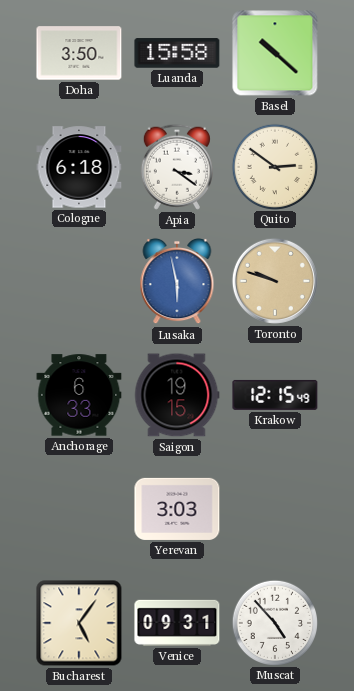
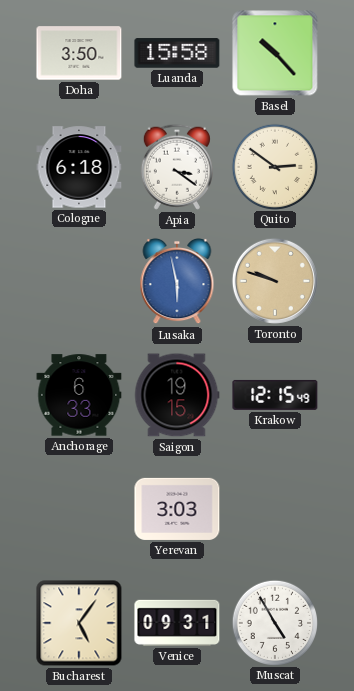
Basel: 10:22 -> 10:23
Muscat: 4:53 -> 4:55
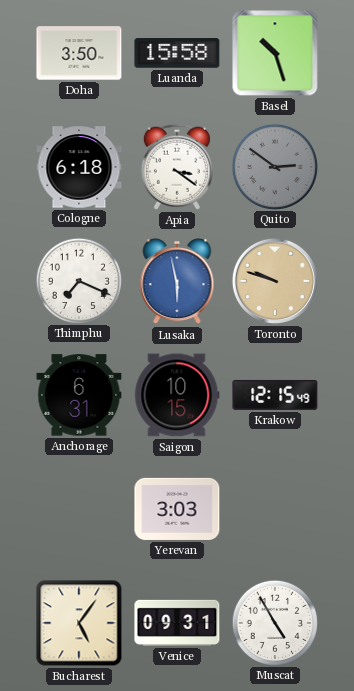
Basel: 10:23 -> 10:27
Quito dial: cream -> grey
Thimphu: none -> 7:19
Anchorage: 6:33 -> 6:31
Saigon: 19:15 -> 10:15
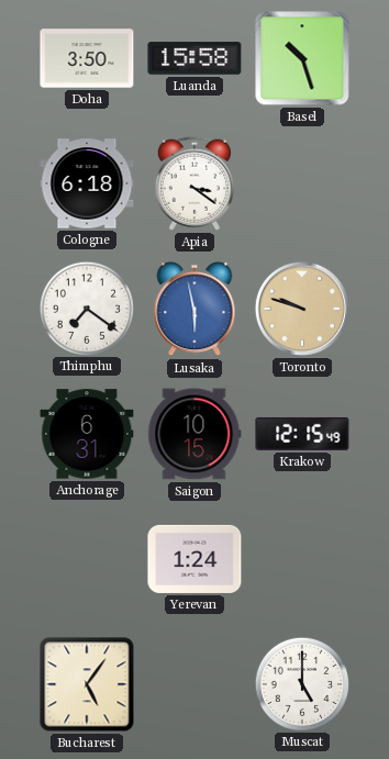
Quito: 2:51 -> none
Thimphu: 7:19 -> 7:21
Yerevan: 3:03 -> 1:24
Venice: 09:31 -> none
Muscat: 4:55 -> 5:00
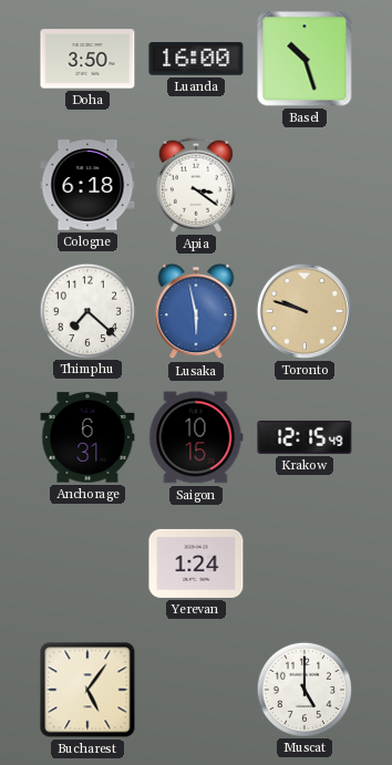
Luanda: 15:58 -> 16:00
Thimphu: 7:21 -> 7:22
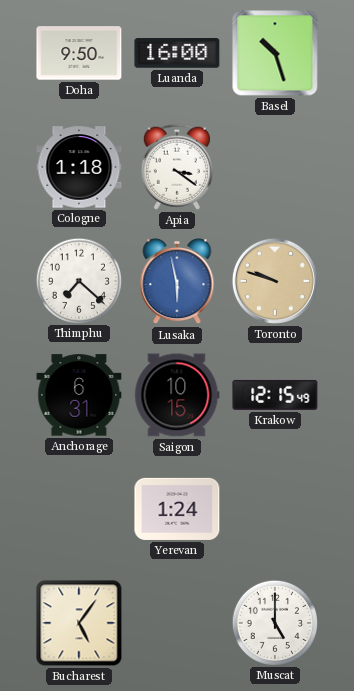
Doha: 3:50 -> 9:50
Cologne: 6:18 -> 1:18
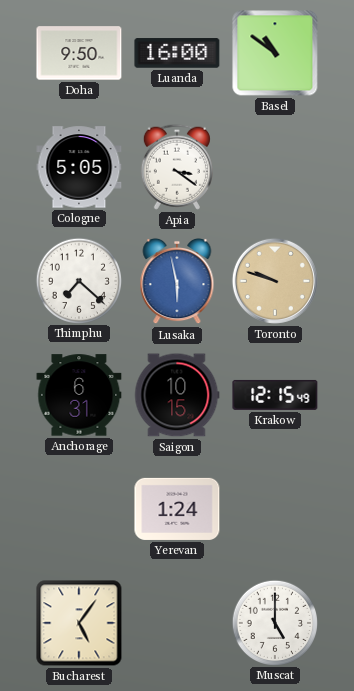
Basel: 10:27 -> 10:51
Cologne: 1:18 -> 5:05
